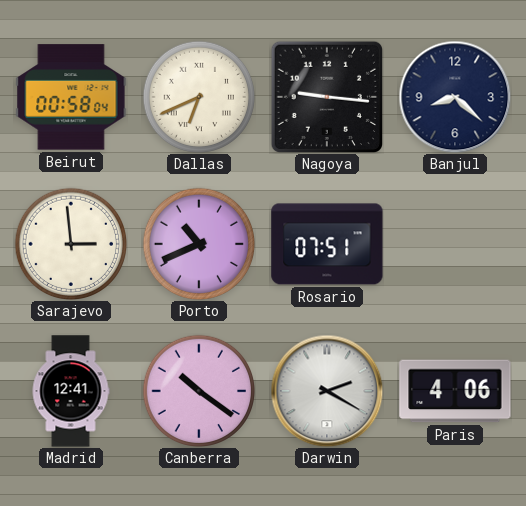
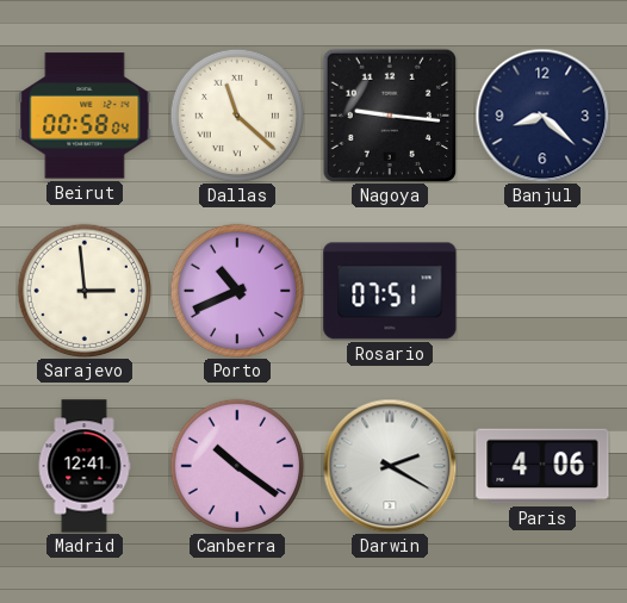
Dallas: 6:41 -> 11:22
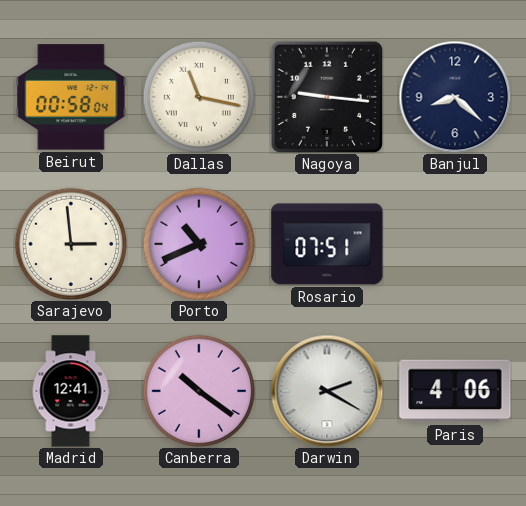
Dallas: 11:22 -> 11:17
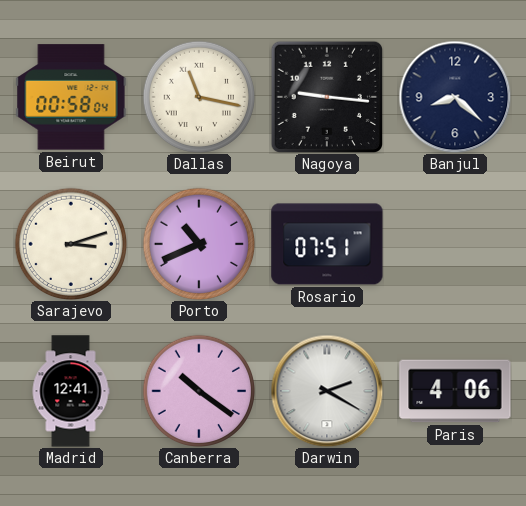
Sarajevo: 2:59 -> 3:12
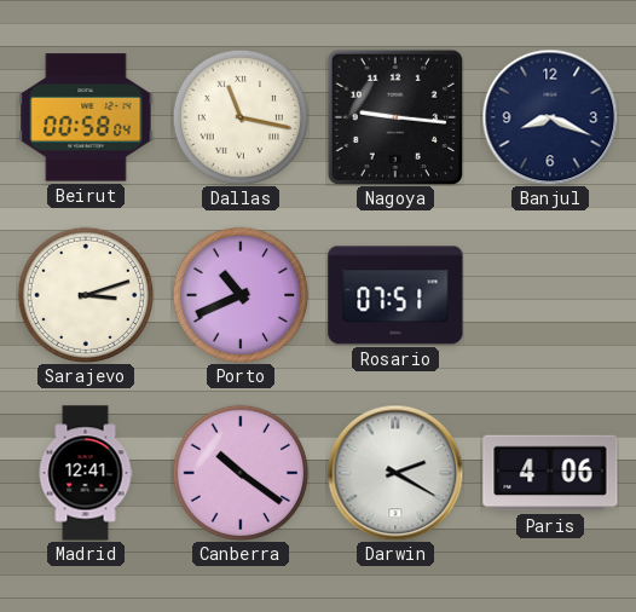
Banjul: 8:22 -> 8:19
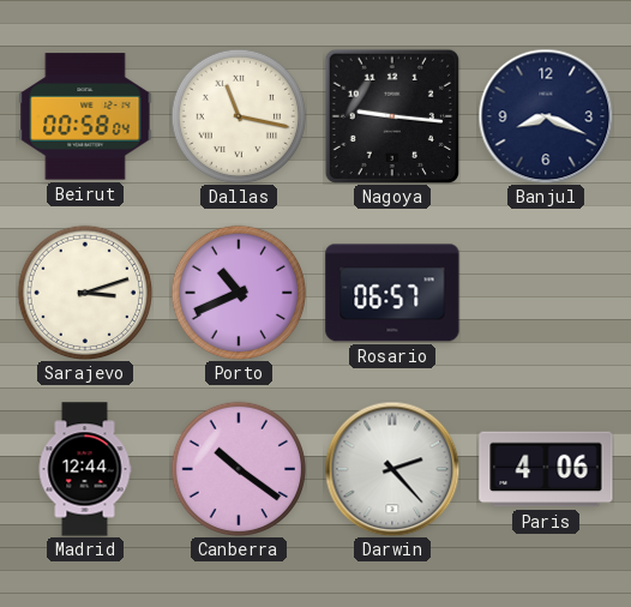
Rosario: 07:51 -> 06:57
Madrid: 12:41 -> 12:44
Darwin: 2:20 -> 2:23
